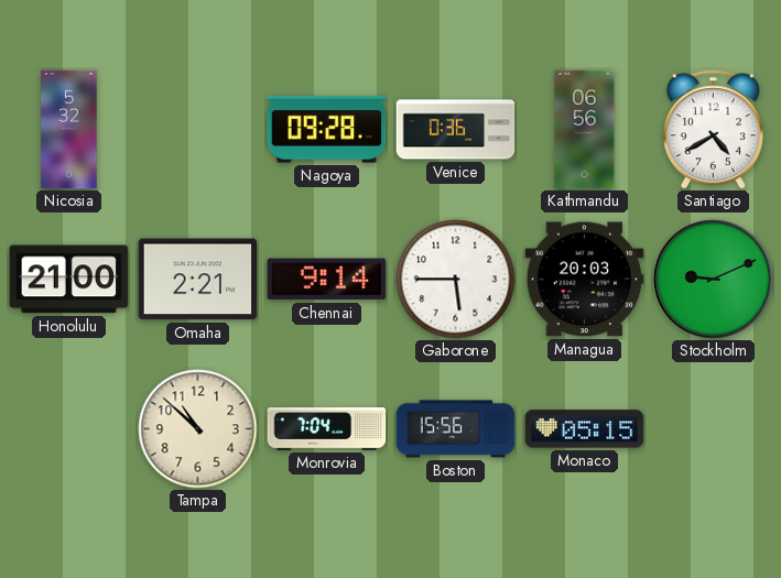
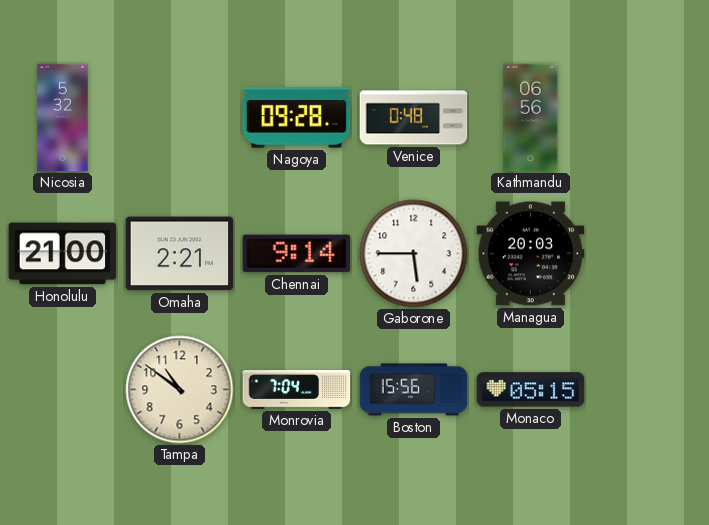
Venice: 0:36 -> 0:48
Santiago: 4:40 -> none
Stockholm: 9:11 -> none
Tampa: 10:52 -> 10:51
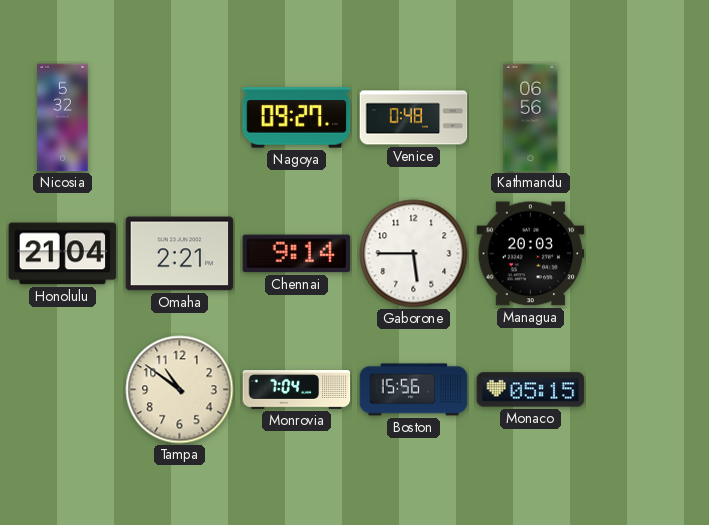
Nagoya: 09:28 -> 09:27
Honolulu: 21:00 -> 21:04
